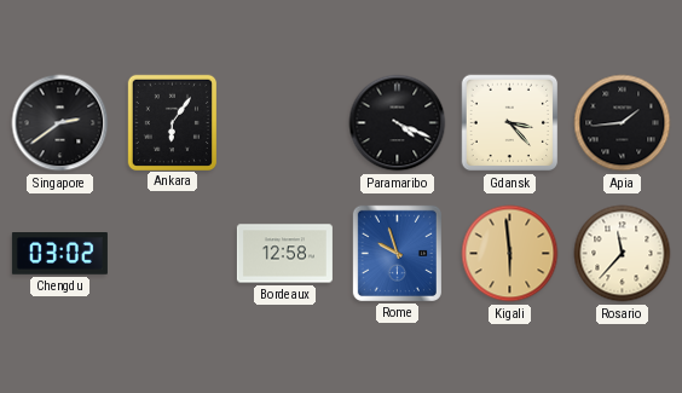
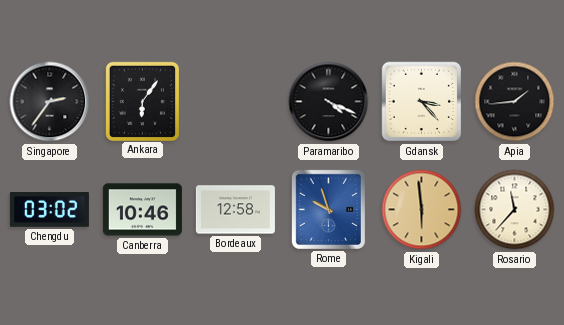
Singapore: 2:39 -> 2:36
Canberra: none -> 10:46
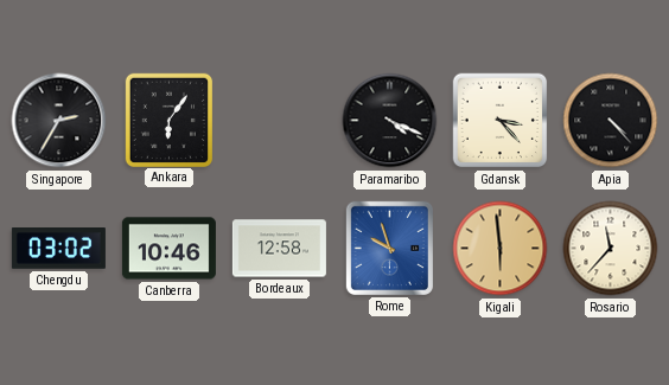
Singapore: 2:36 -> 2:35
Apia: 1:44 -> 4:23
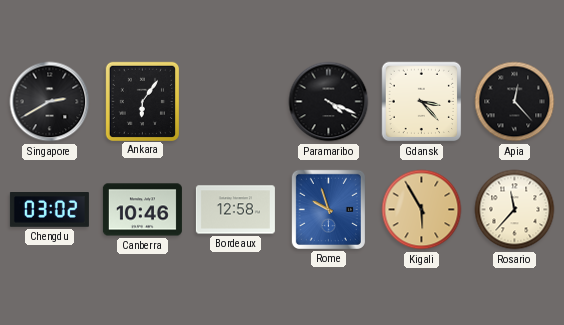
Singapore: 2:35 -> 2:40
Apia: 4:23 -> 12:23
Kigali: 5:59 -> 5:55
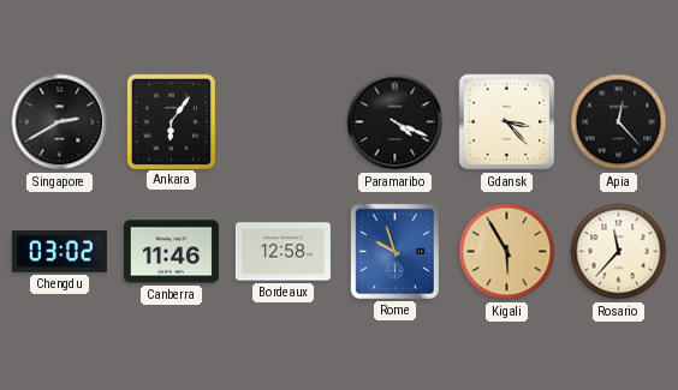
Canberra: 10:46 -> 11:46
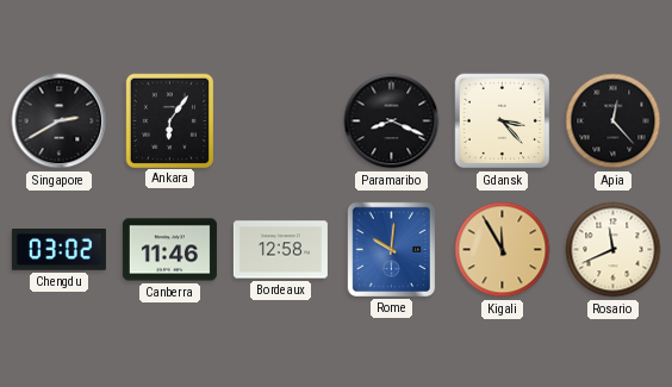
Paramaribo: 4:19 -> 8:19
Rome: 9:57 -> 10:01
Kigali: 5:55 -> 11:55
Rosario: 11:37 -> 11:41
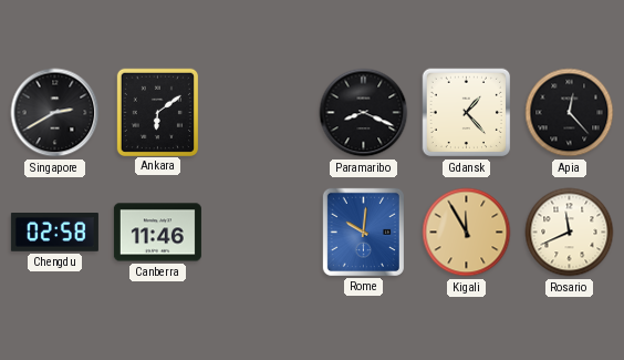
Ankara: 6:06 -> 6:09
Gdansk: 3:23 -> 1:23
Chengdu: 03:02 -> 02:58
Bordeaux: 12:58 -> none
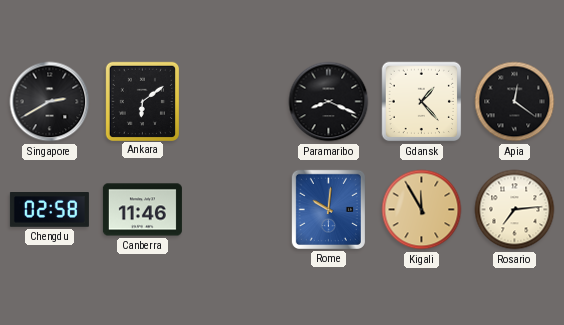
Apia: 12:23 -> 12:21
Rosario: 11:41 -> 7:14
